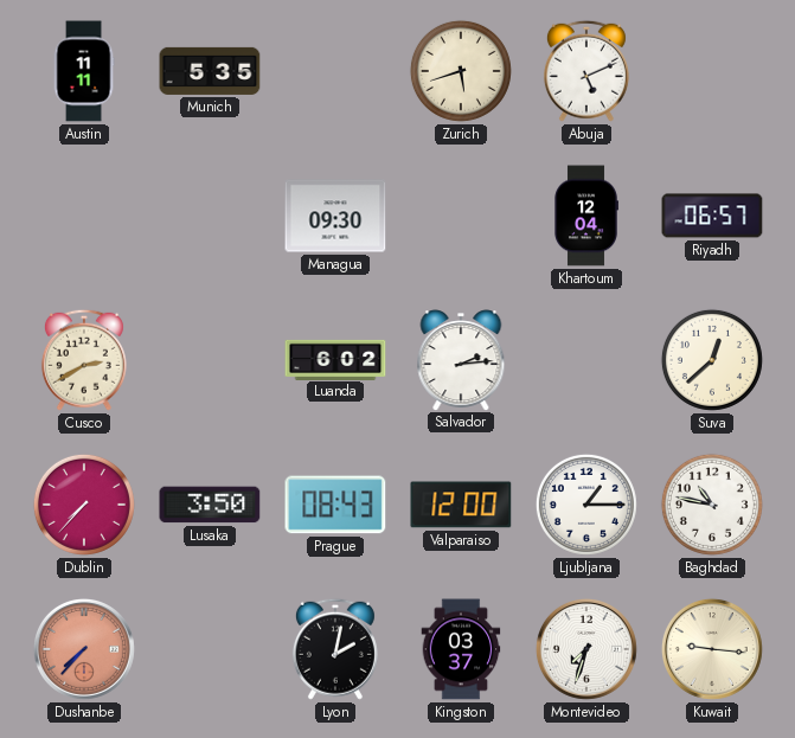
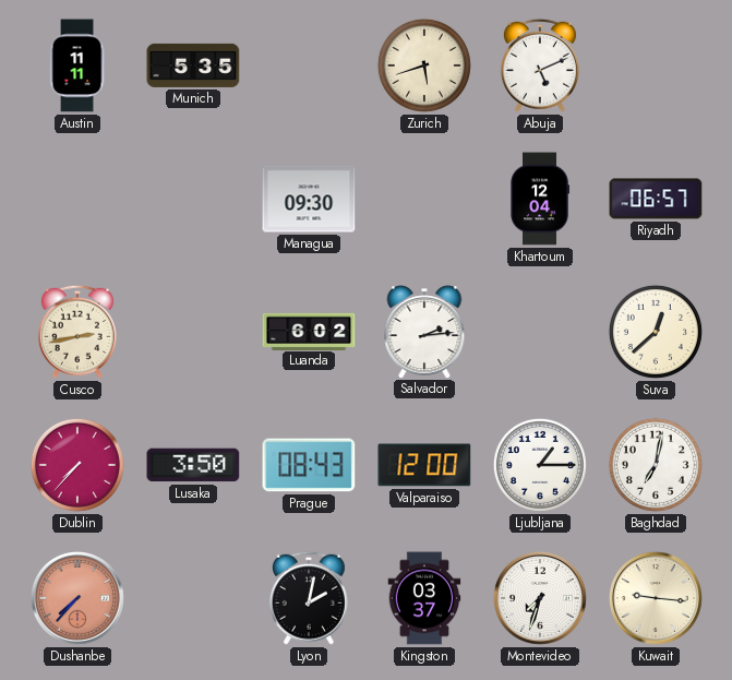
Cusco: 2:40 -> 2:43
Baghdad: 10:47 -> 7:02
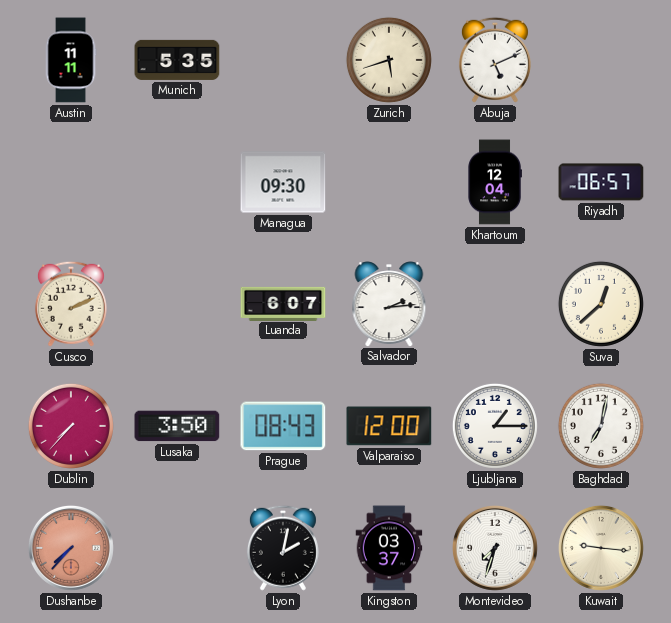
Cusco: 2:43 -> 2:11
Luanda: 6:02 -> 6:07
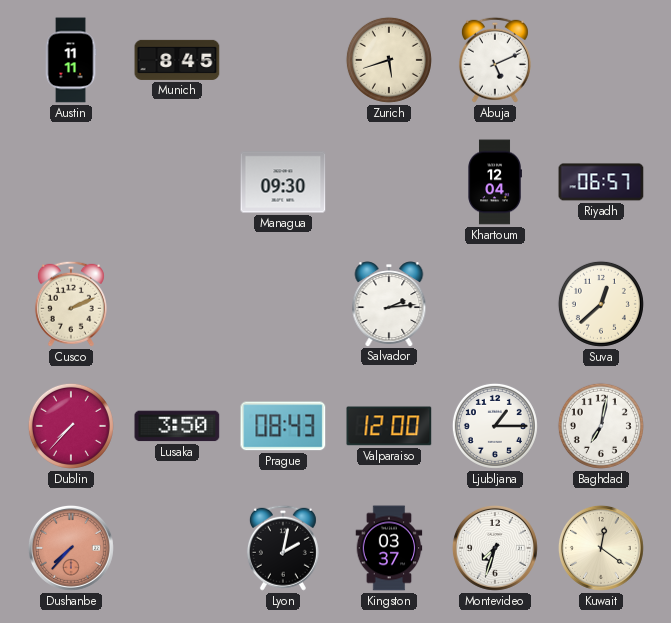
Munich: 5:35 -> 8:45
Luanda: 6:07 -> none
Kuwait: 9:16 -> 12:21
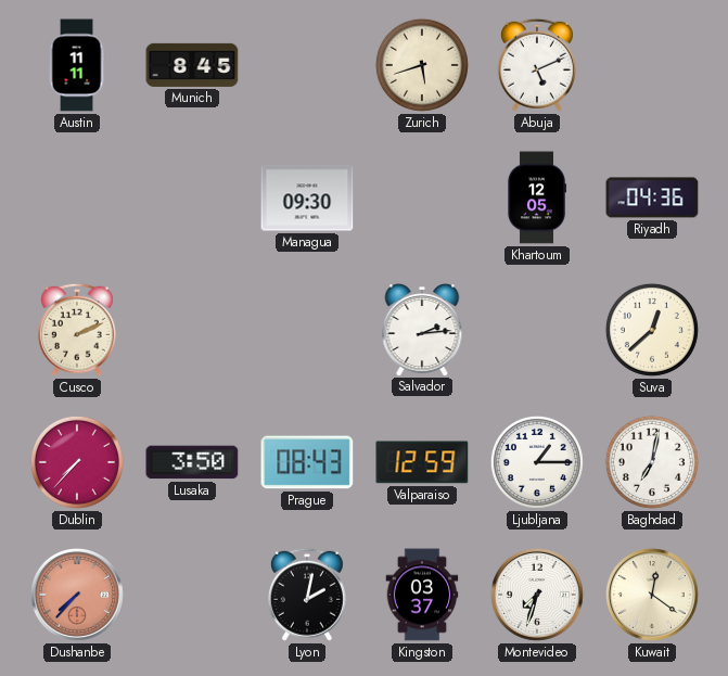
Khartoum: 12:04 -> 12:05
Riyadh: 06:57 -> 04:36
Valparaiso: 12:00 -> 12:59
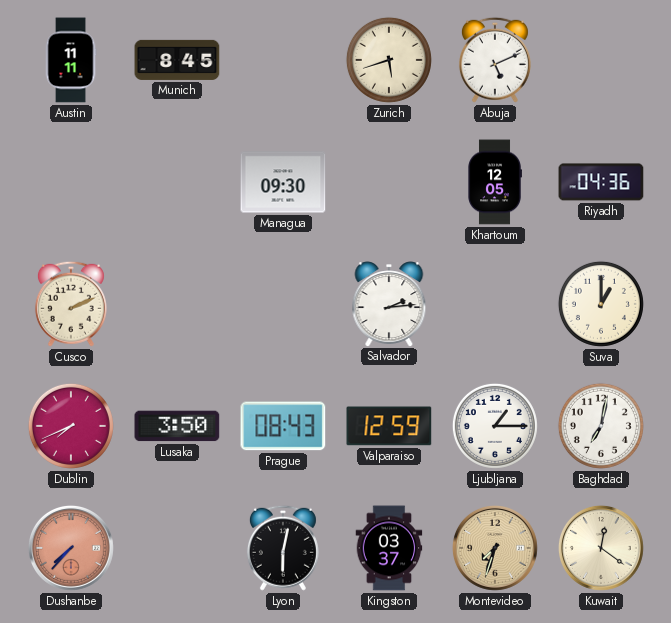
Suva: 12:38 -> 1:00
Dublin: 7:37 -> 7:41
Lyon: 2:02 -> 6:02
Montevideo dial: white -> champagne
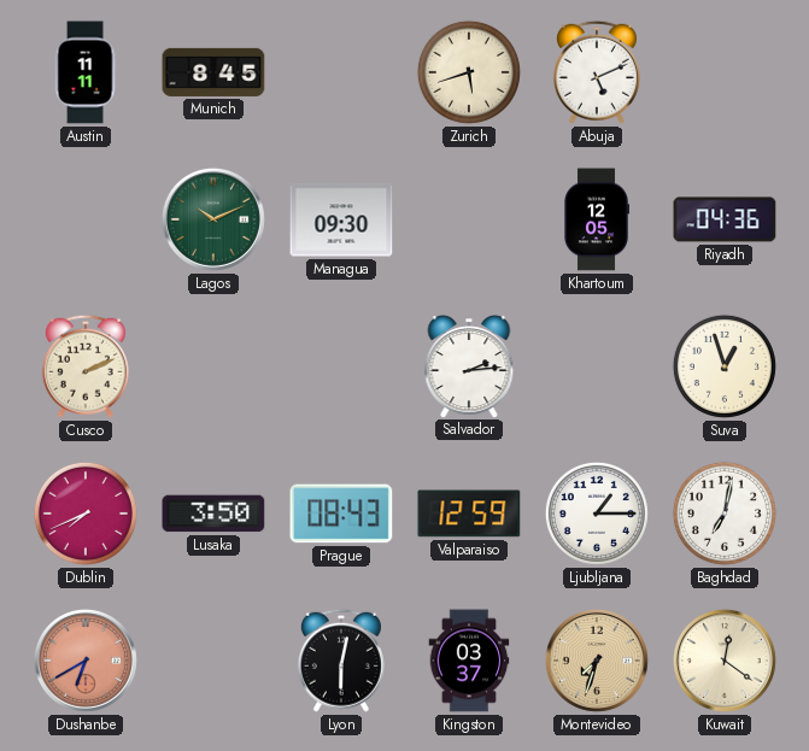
Lagos: none -> 10:11
Suva: 1:00 -> 12:57
Dushanbe: 7:37 -> 6:40
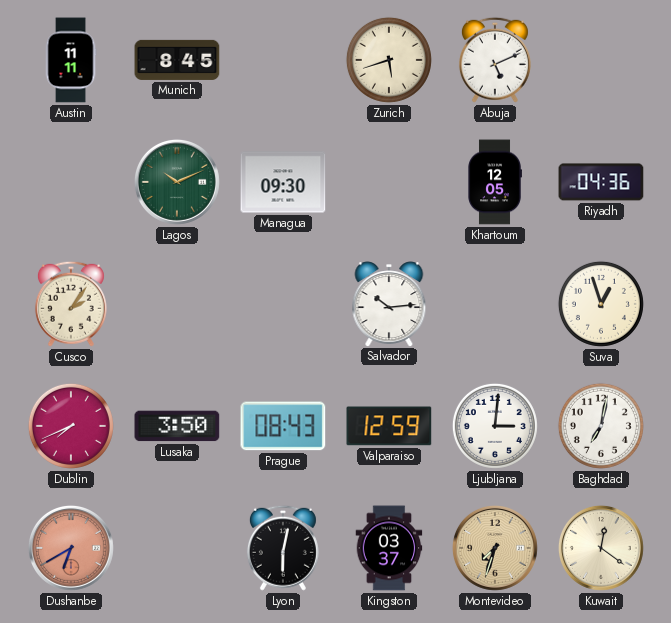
Cusco: 2:11 -> 2:06
Salvador: 2:14 -> 10:14
Ljubljana: 1:15 -> 3:01
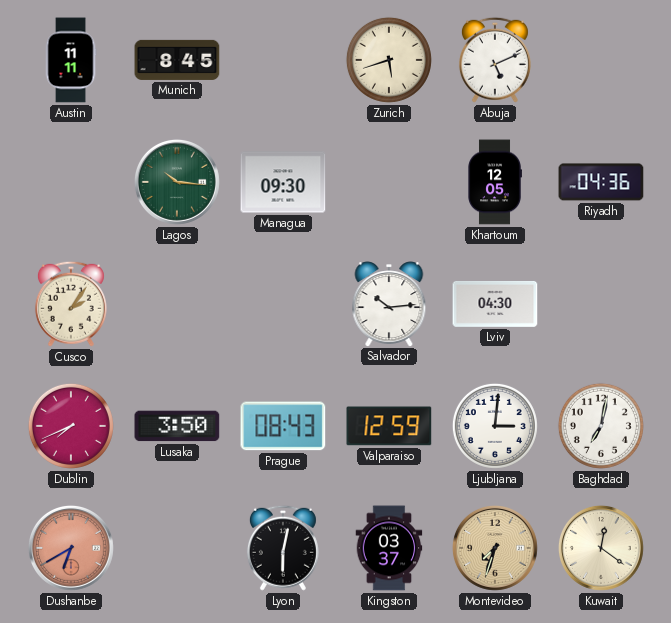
Lagos: 10:11 -> 10:16
Lviv: none -> 04:30
Suva: 12:57 -> none
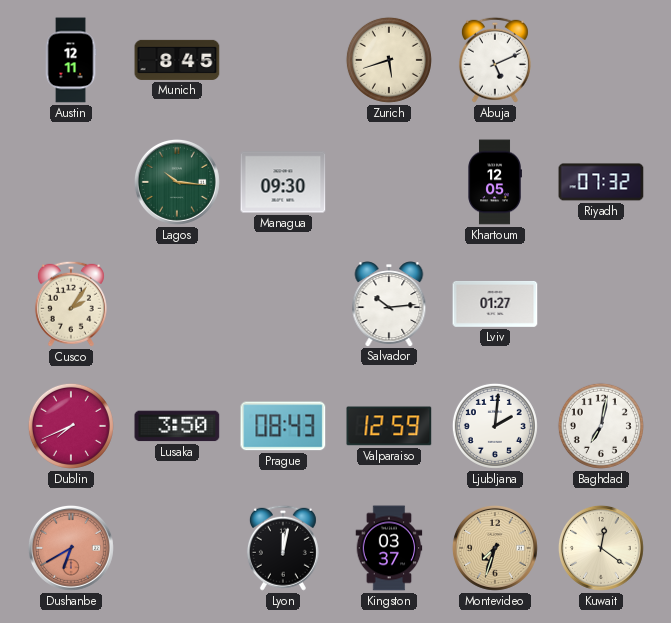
Austin: 11:11 -> 12:11
Riyadh: 04:36 -> 07:32
Lviv: 04:30 -> 01:27
Ljubljana: 3:01 -> 2:01
Lyon: 6:02 -> 12:02
